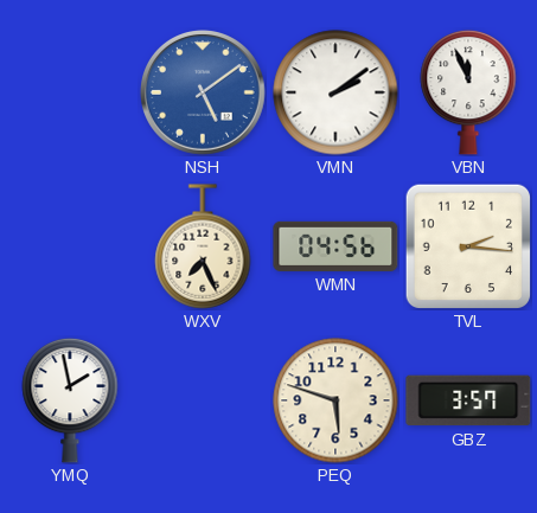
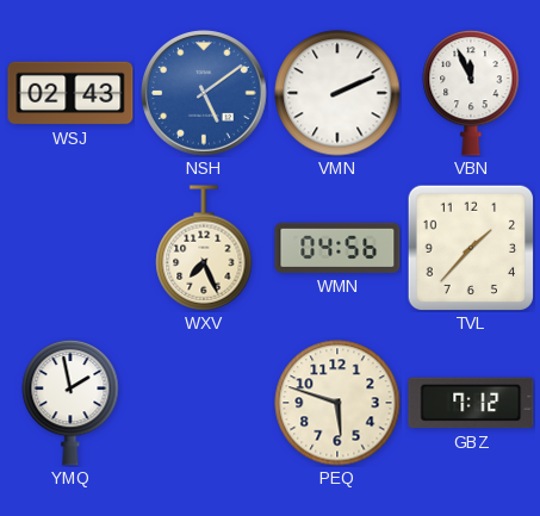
WSJ: none -> 02:43
VMN: 2:09 -> 2:11
TVL: 2:16 -> 1:37
GBZ: 3:57 -> 7:12
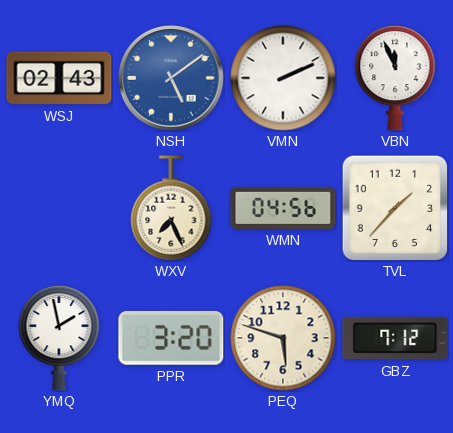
PPR: none -> 3:20
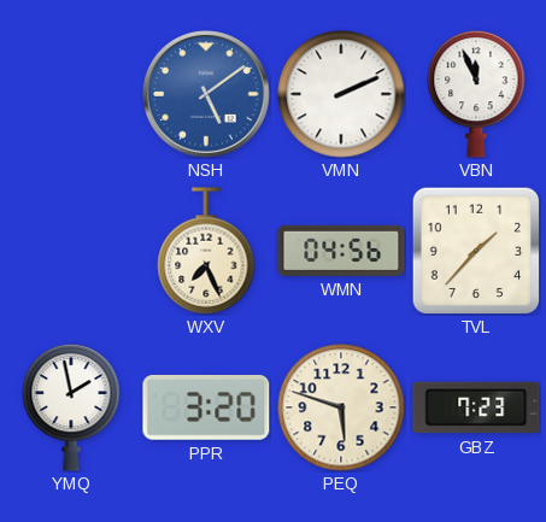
WSJ: 02:43 -> none
GBZ: 7:12 -> 7:23
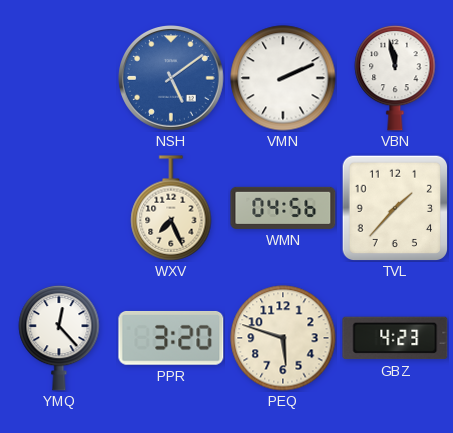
VBN: 11:56 -> 11:58
YMQ: 1:58 -> 12:23
GBZ: 7:23 -> 4:23
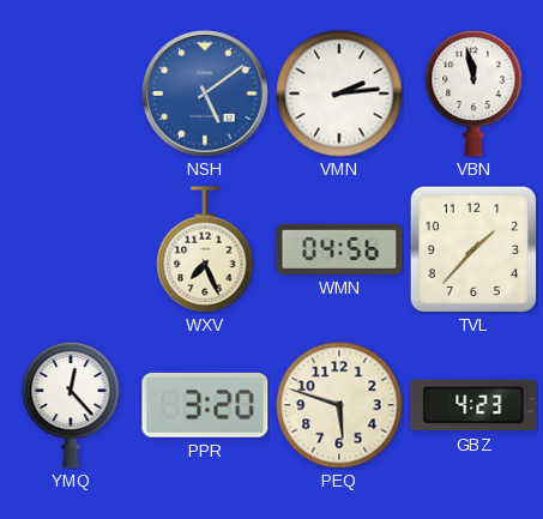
VMN: 2:11 -> 2:14
